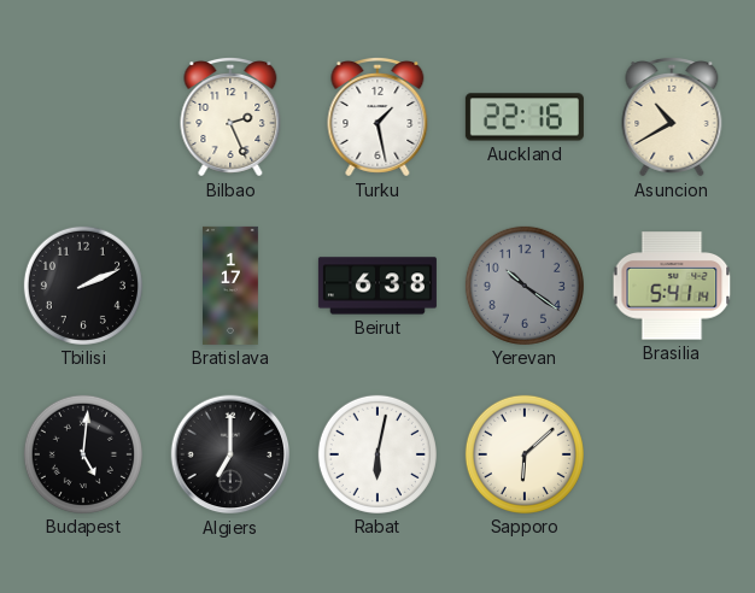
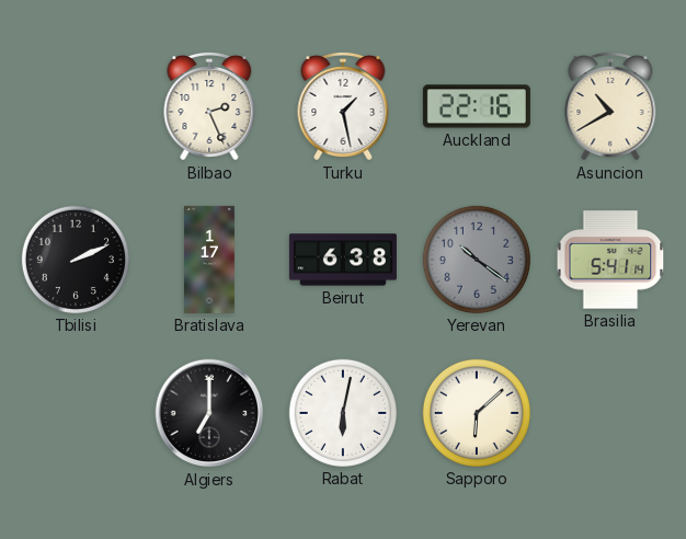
Budapest: 5:01 -> none
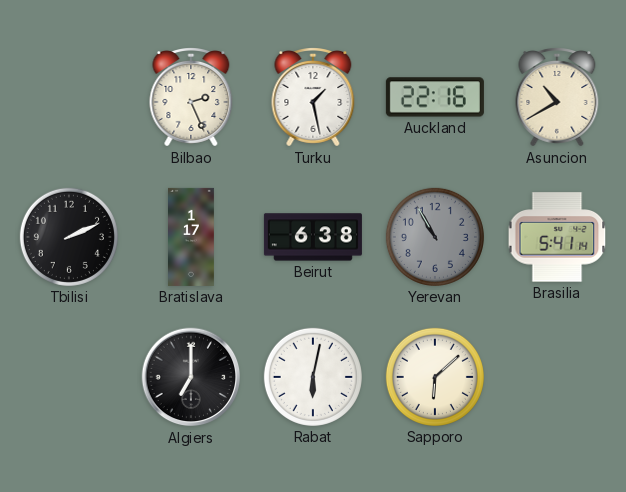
Yerevan: 10:21 -> 10:55
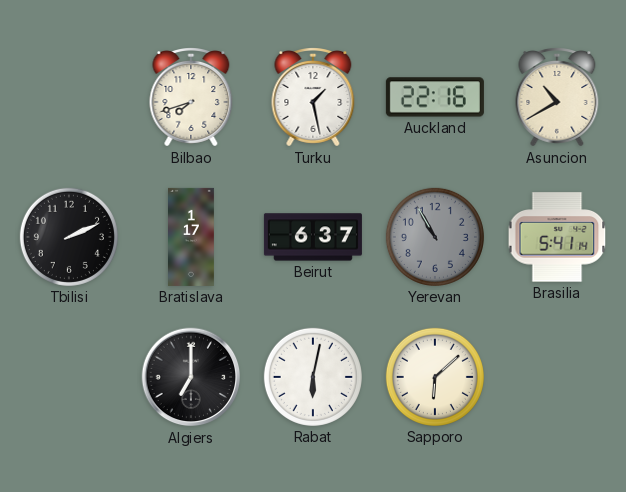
Bilbao: 2:26 -> 7:42
Beirut: 6:38 -> 6:37
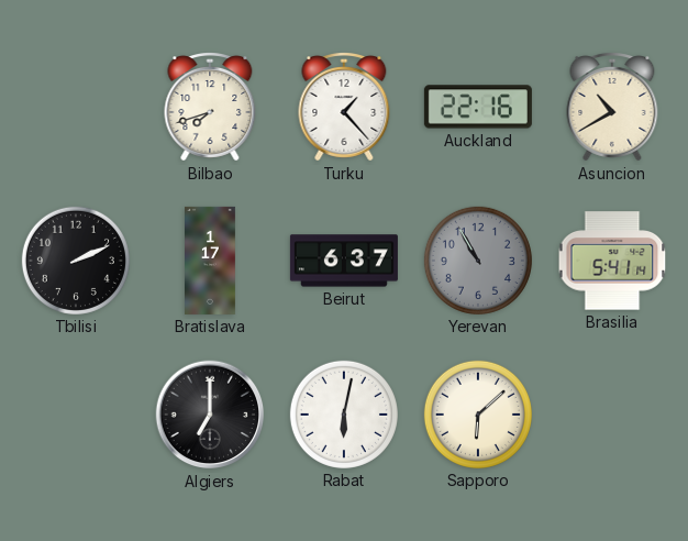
Turku: 1:28 -> 1:23
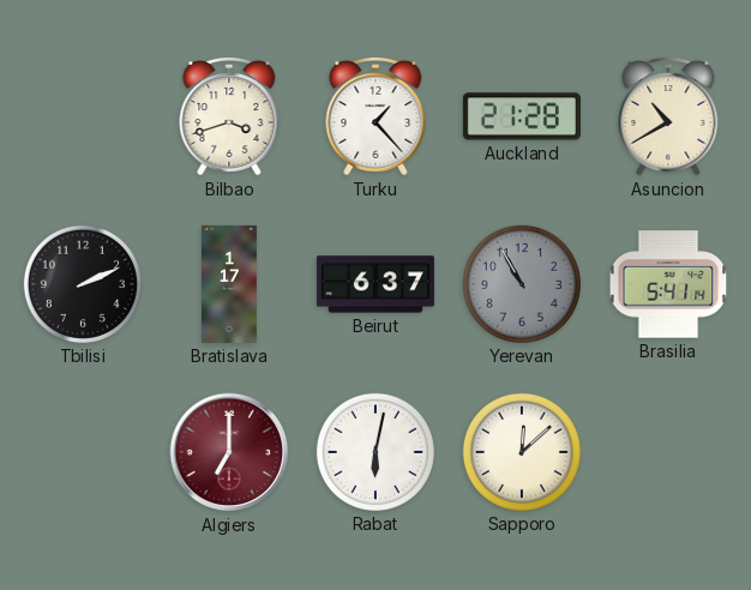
Bilbao: 7:42 -> 3:42
Auckland: 22:16 -> 21:28
Algiers dial: black -> burgundy
Sapporo: 6:08 -> 12:08
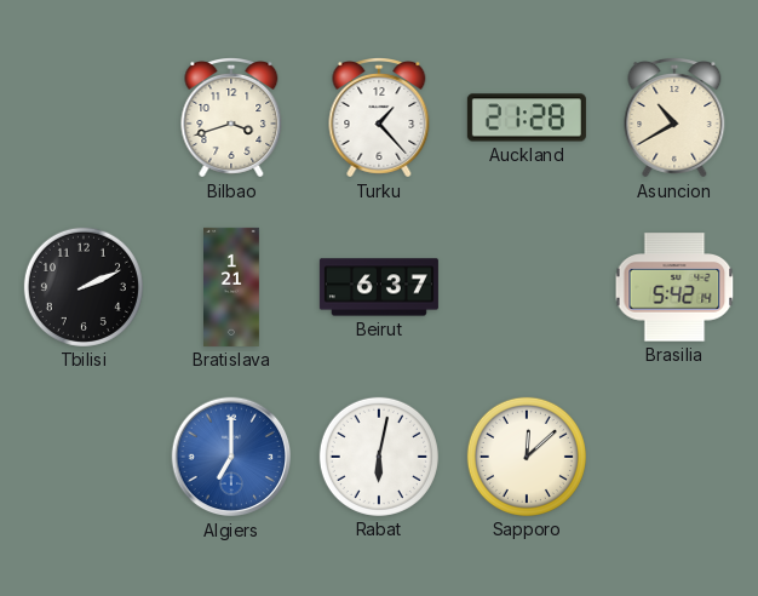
Bratislava: 1:17 -> 1:21
Yerevan: 10:55 -> none
Brasilia: 5:41 -> 5:42
Algiers dial: burgundy -> blue
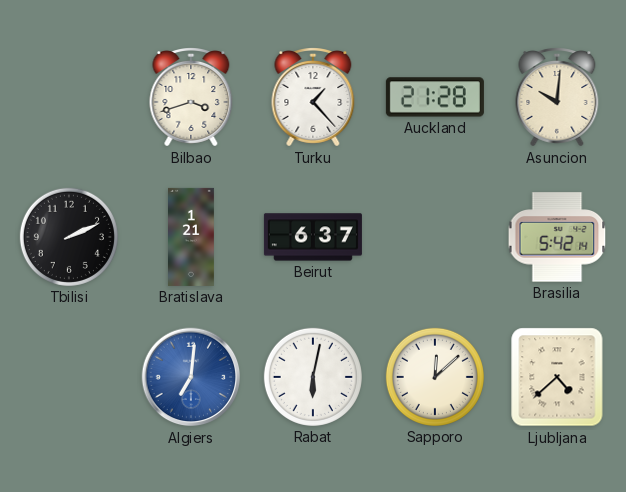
Asuncion: 10:40 -> 10:01
Algiers: 7:00 -> 7:01
Ljubljana: none -> 4:38
